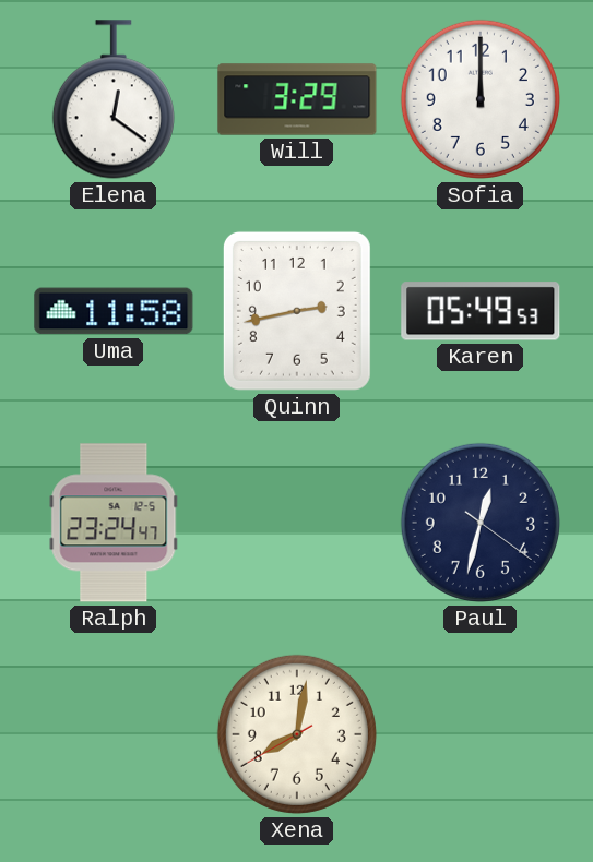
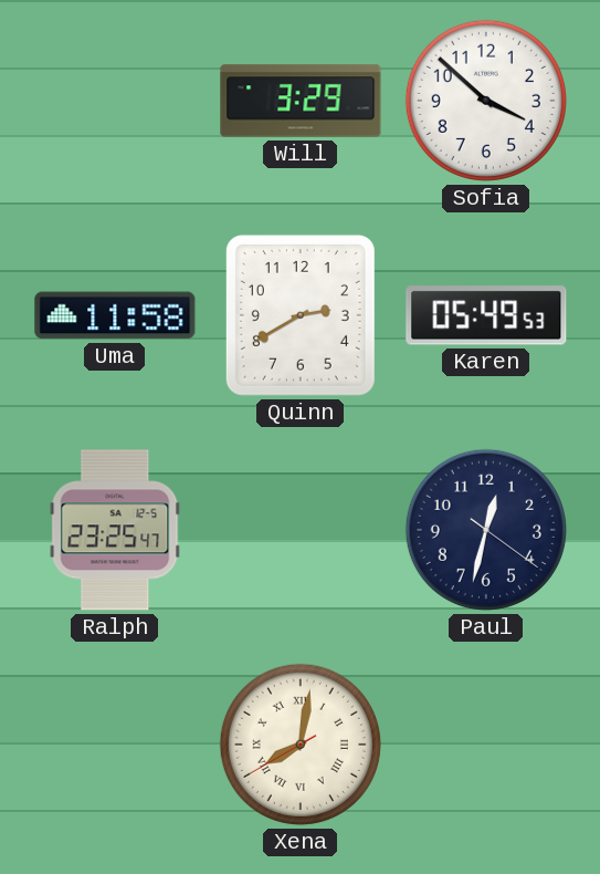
Elena: 12:21 -> none
Sofia: 12:00 -> 3:52
Quinn: 2:43 -> 2:40
Ralph: 23:24 -> 23:25
Xena numerals: Arabic -> Roman
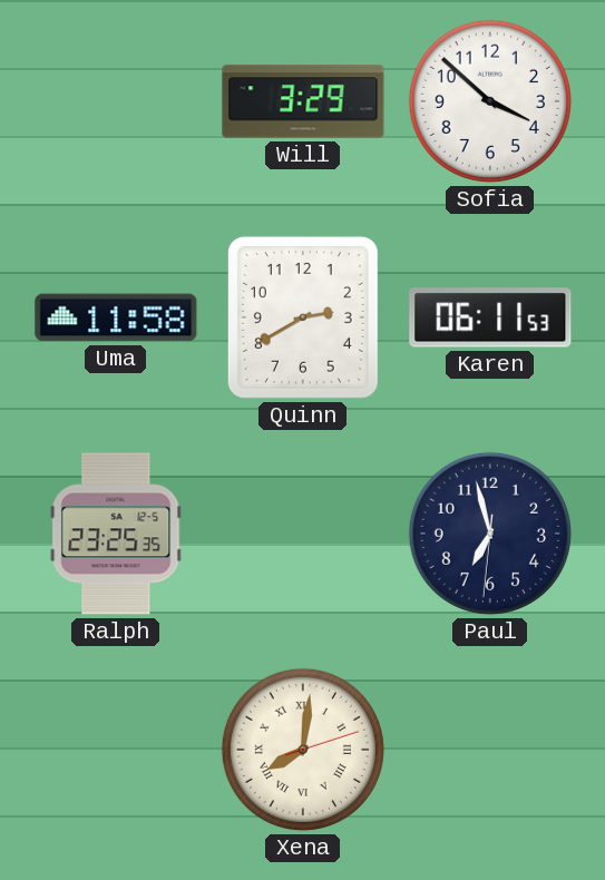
Karen: 05:49 -> 06:11
Ralph: 23:25:47 -> 23:25:35
Paul: 12:32 -> 6:57
Xena: 8:01:40 -> 8:01:12
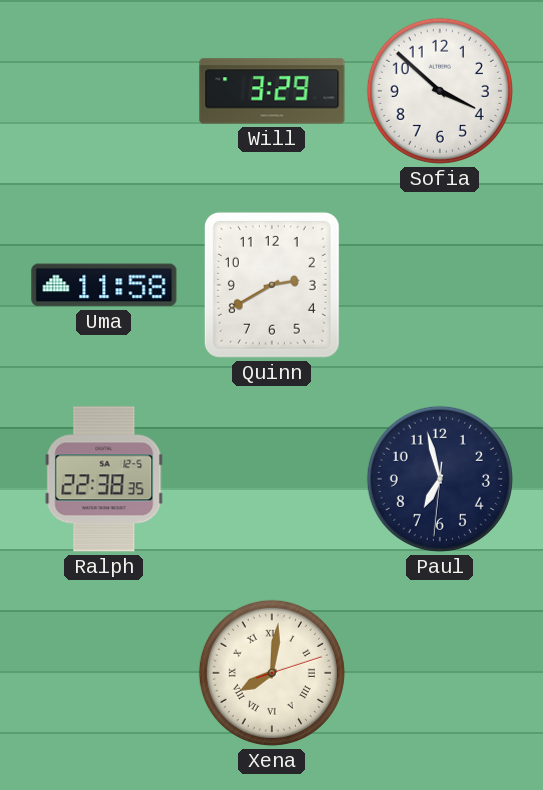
Karen: 06:11 -> none
Ralph: 23:25 -> 22:38
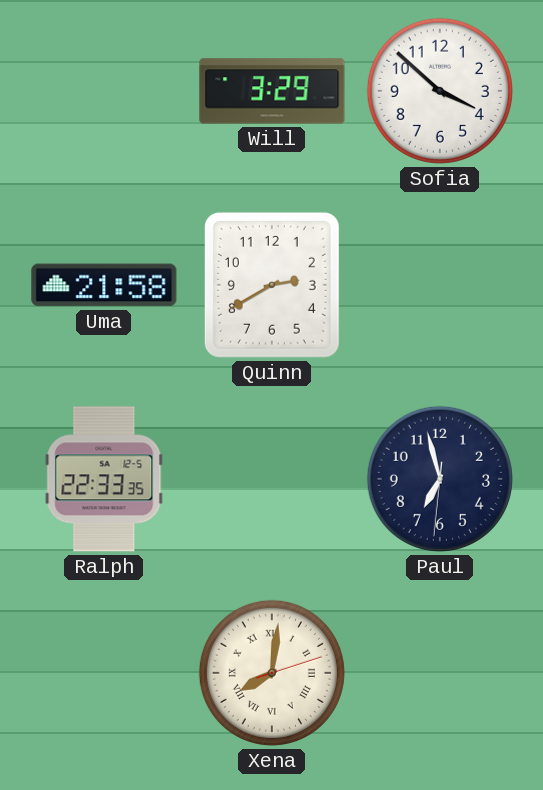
Uma: 11:58 -> 21:58
Ralph: 22:38 -> 22:33
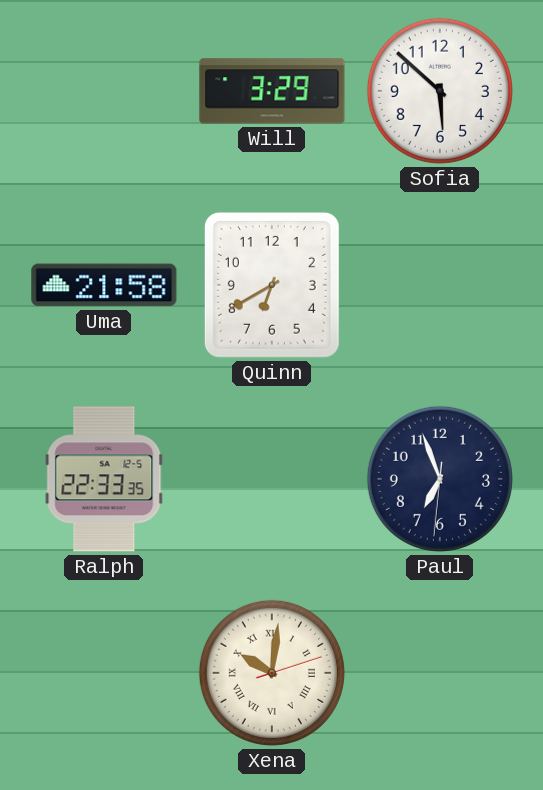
Sofia: 3:52 -> 5:52
Quinn: 2:40 -> 6:40
Paul: 6:57 -> 6:56
Xena: 8:01 -> 10:01
